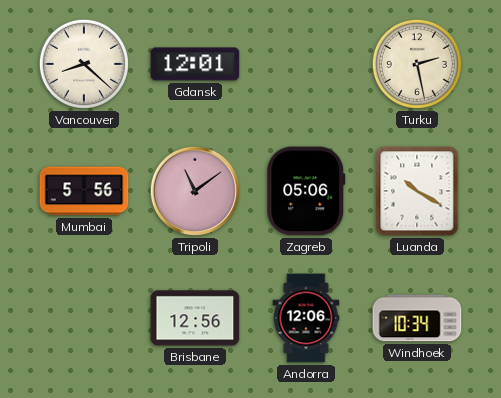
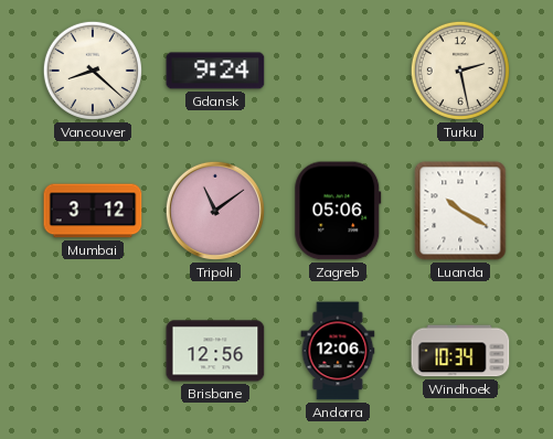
Gdansk: 12:01 -> 9:24
Mumbai: 5:56 -> 3:12
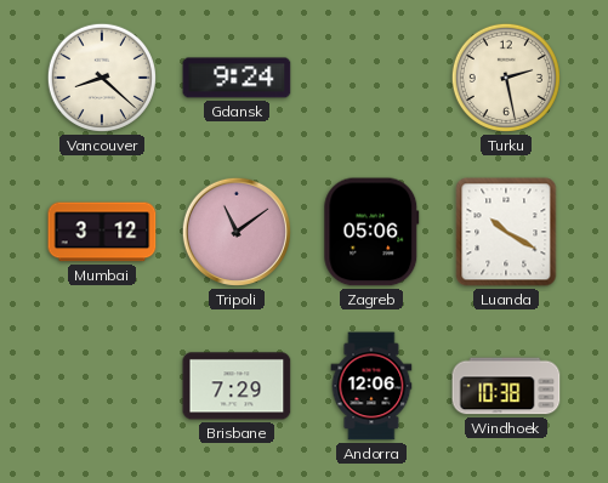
Brisbane: 12:56 -> 7:29
Windhoek: 10:34 -> 10:38
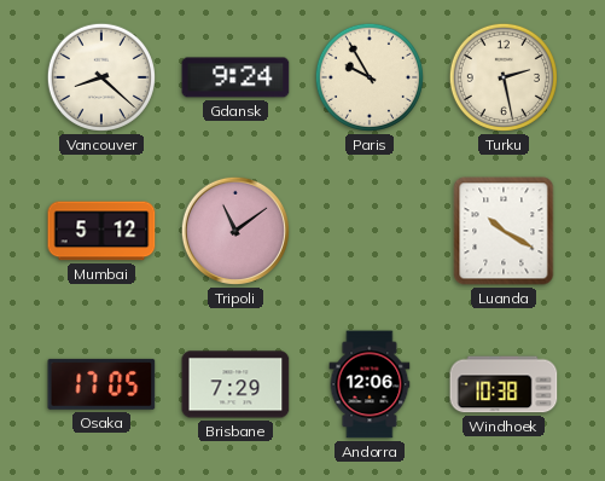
Paris: none -> 9:55
Mumbai: 3:12 -> 5:12
Zagreb: 05:06 -> none
Osaka: none -> 17:05
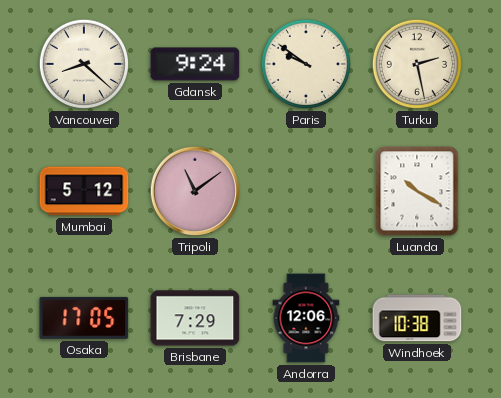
Paris: 9:55 -> 9:51
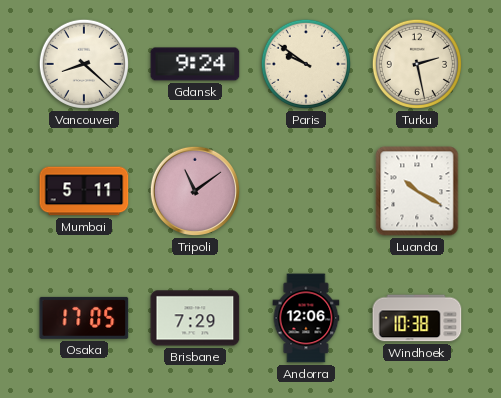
Mumbai: 5:12 -> 5:11
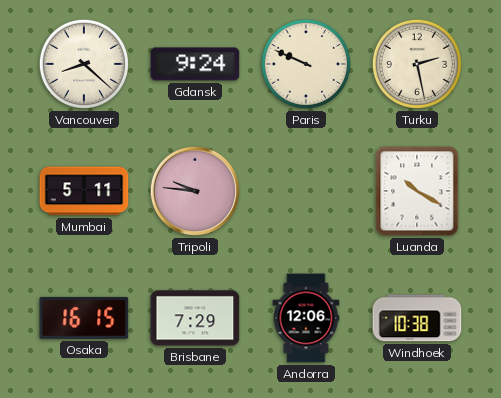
Paris: 9:51 -> 9:49
Tripoli: 11:09 -> 9:46
Osaka: 17:05 -> 16:15
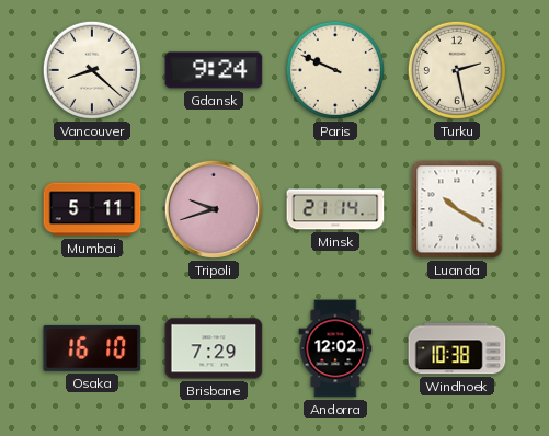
Tripoli: 9:46 -> 9:42
Minsk: none -> 21:14
Osaka: 16:15 -> 16:10
Andorra: 12:06 -> 12:02
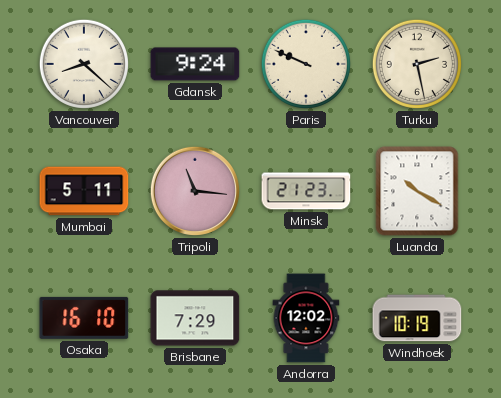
Tripoli: 9:42 -> 11:16
Minsk: 21:14 -> 21:23
Windhoek: 10:38 -> 10:19
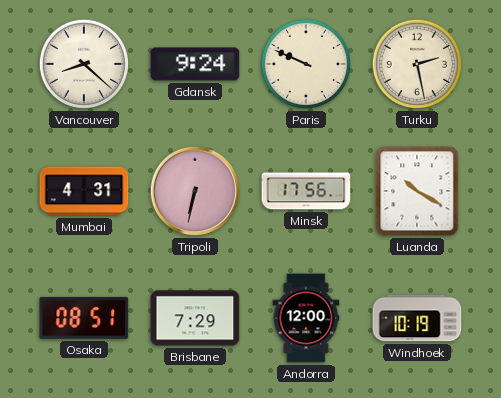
Mumbai: 5:11 -> 4:31
Tripoli: 11:16 -> 6:32
Minsk: 21:23 -> 17:56
Osaka: 16:10 -> 08:51
Andorra: 12:02 -> 12:00
